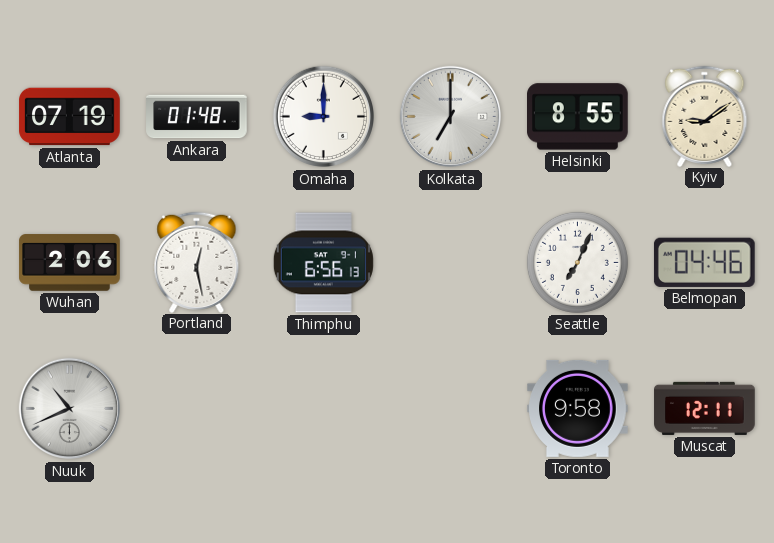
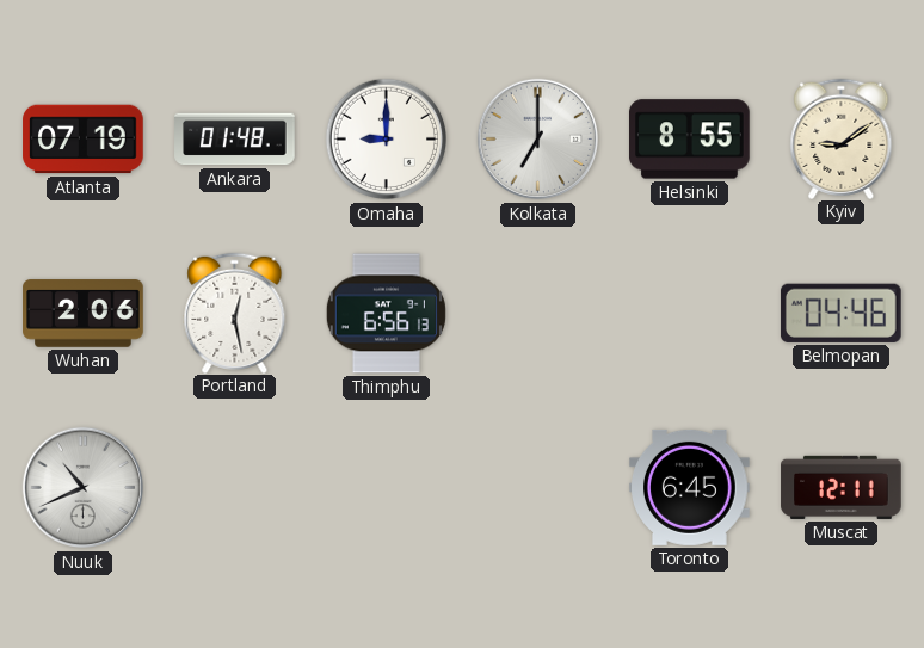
Seattle: 7:04 -> none
Toronto: 9:58 -> 6:45
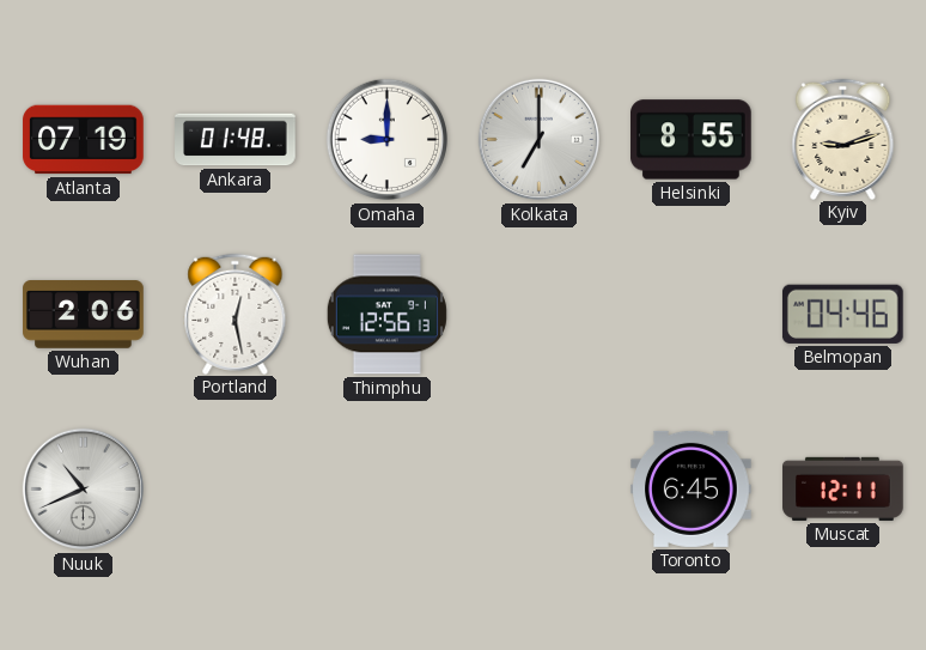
Kyiv: 9:09 -> 9:12
Thimphu: 6:56 -> 12:56
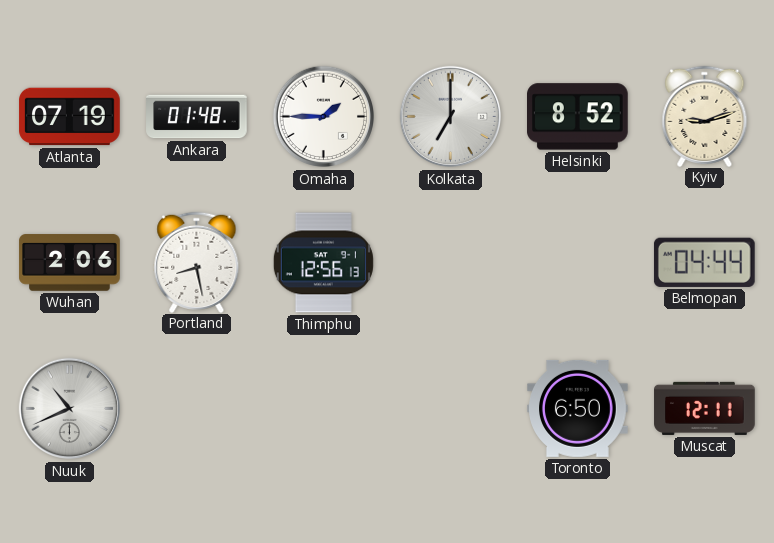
Omaha: 9:00 -> 1:45
Helsinki: 8:55 -> 8:52
Portland: 12:28 -> 8:28
Belmopan: 04:46 -> 04:44
Toronto: 6:45 -> 6:50
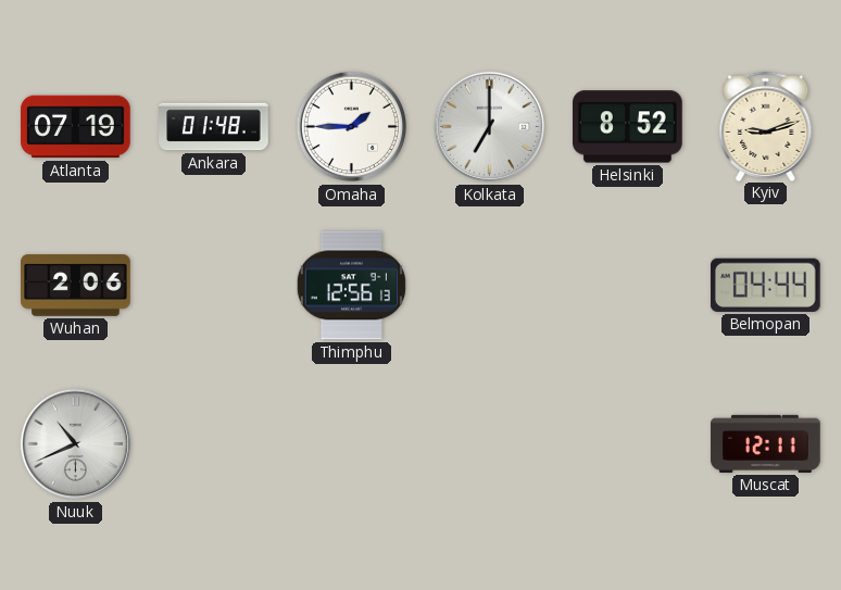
Portland: 8:28 -> none
Toronto: 6:50 -> none
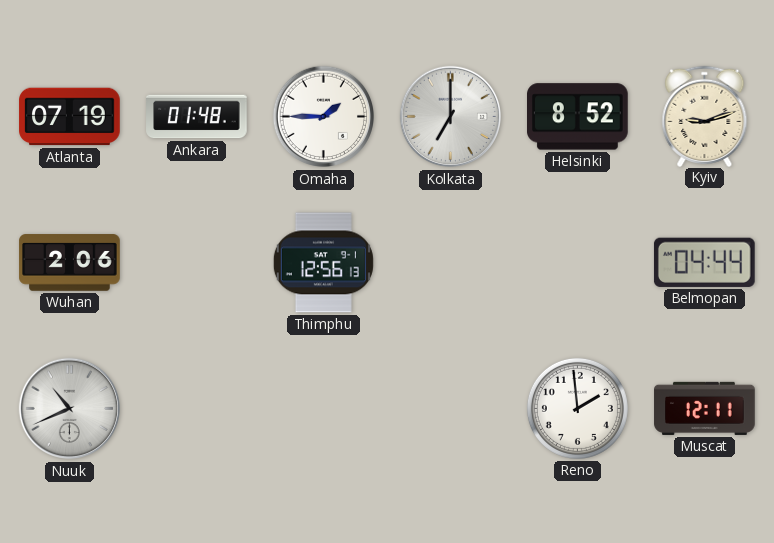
Reno: none -> 1:59
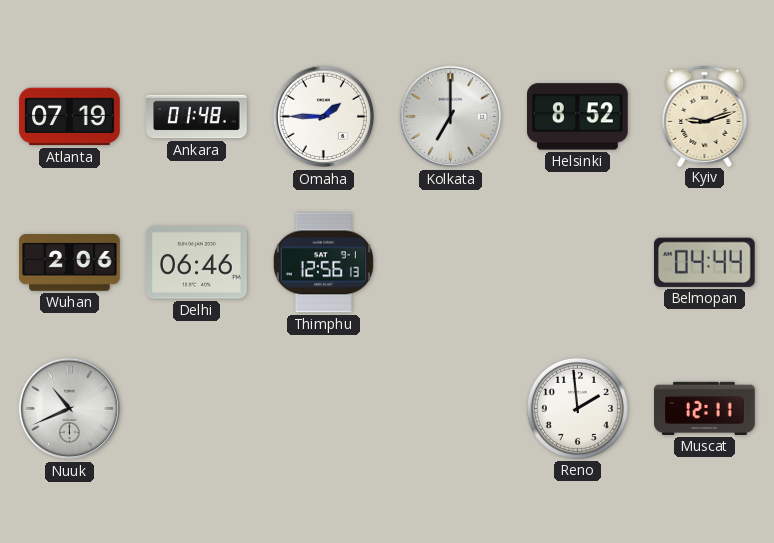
Delhi: none -> 06:46
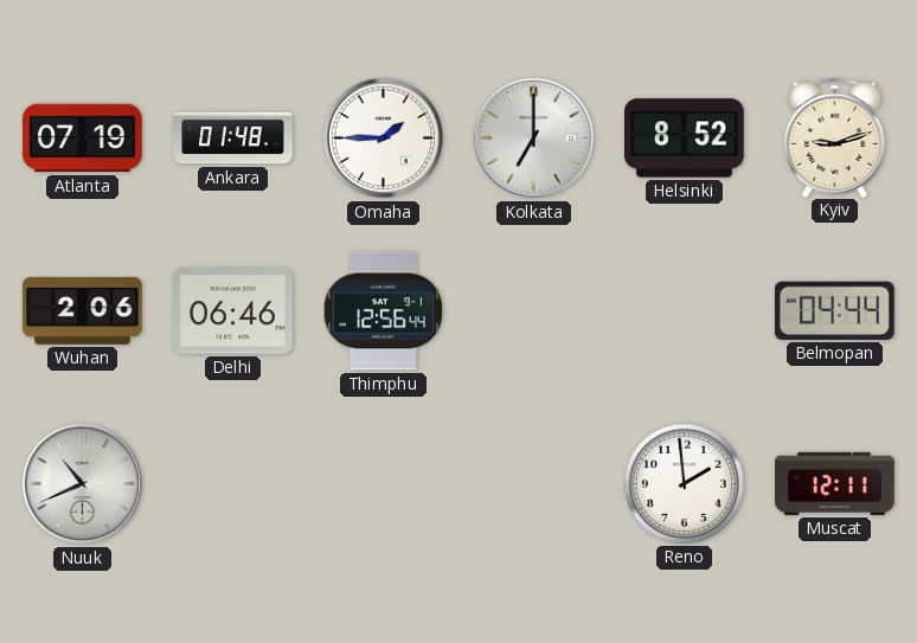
Thimphu: 12:56:13 -> 12:56:44
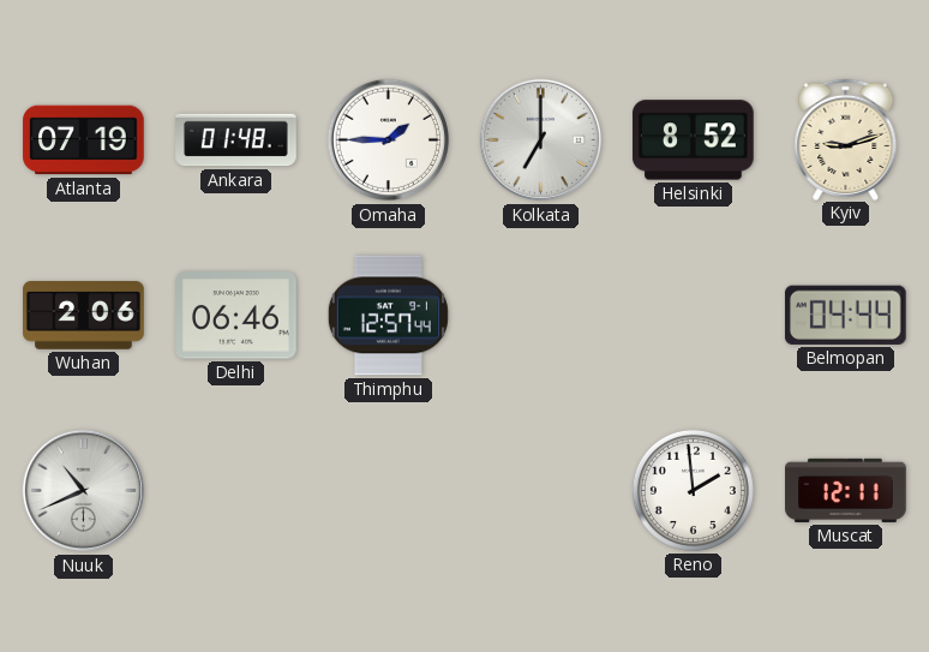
Thimphu: 12:56 -> 12:57
